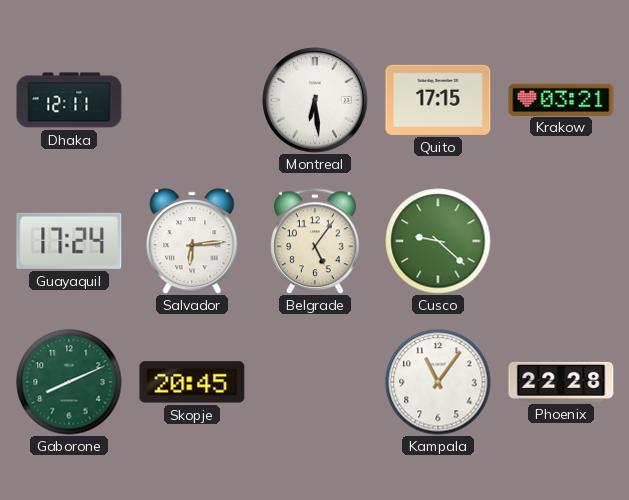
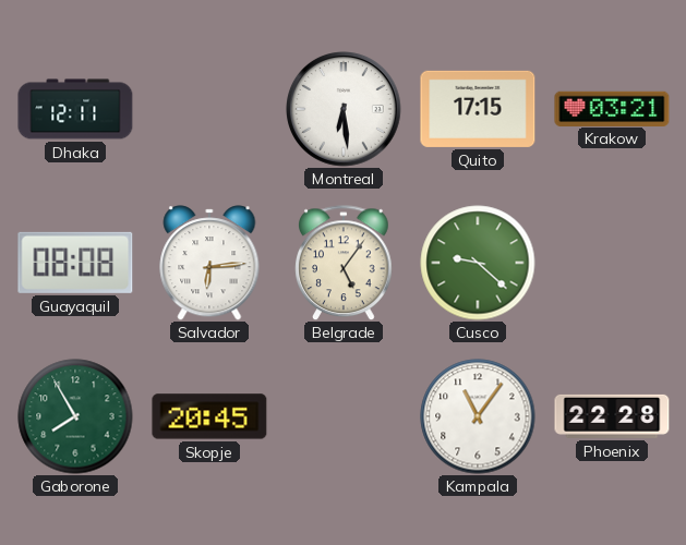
Guayaquil: 17:24 -> 08:08
Gaborone: 8:11 -> 7:55
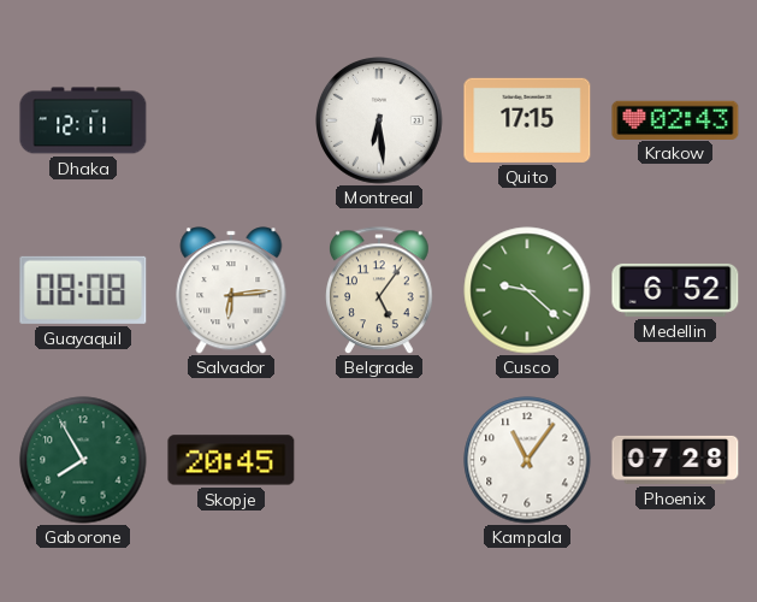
Krakow: 03:21 -> 02:43
Medellin: none -> 6:52
Phoenix: 22:28 -> 07:28
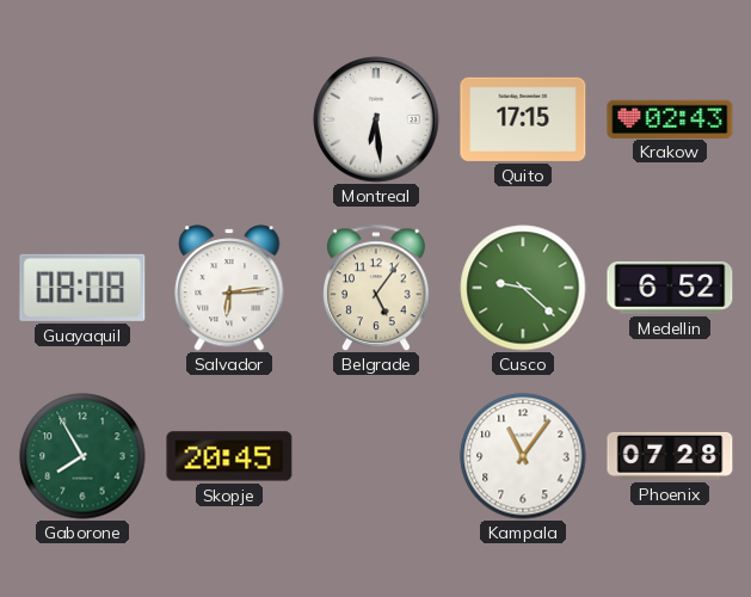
Dhaka: 12:11 -> none
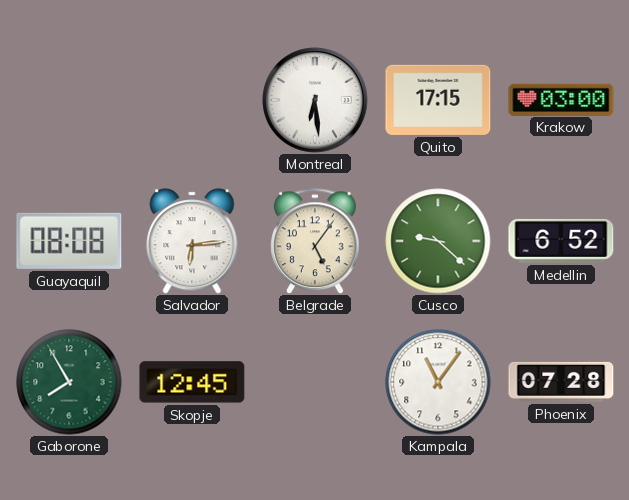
Krakow: 02:43 -> 03:00
Skopje: 20:45 -> 12:45
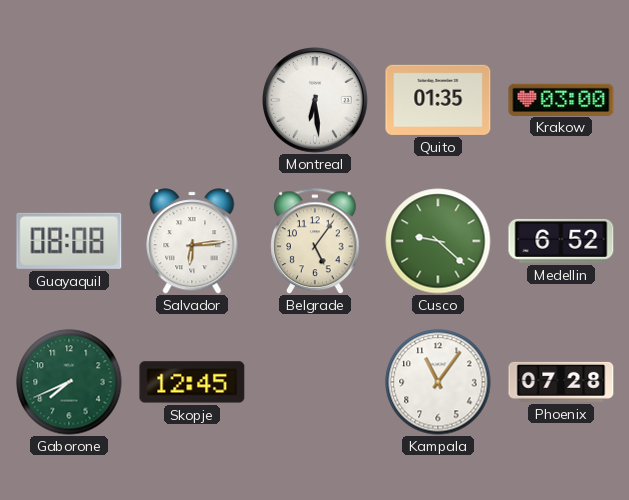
Quito: 17:15 -> 01:35
Gaborone: 7:55 -> 7:41
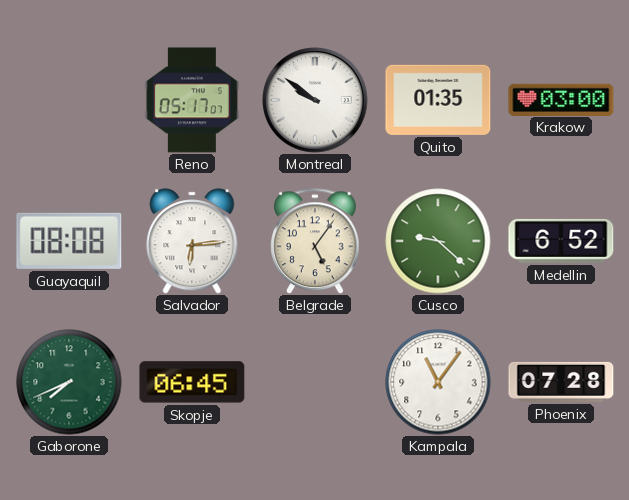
Reno: none -> 05:17
Montreal: 6:29 -> 9:51
Skopje: 12:45 -> 06:45
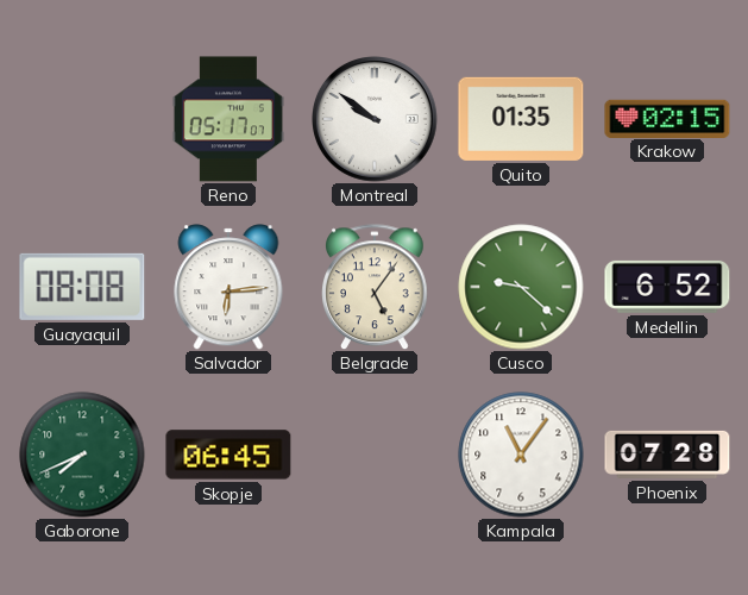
Krakow: 03:00 -> 02:15
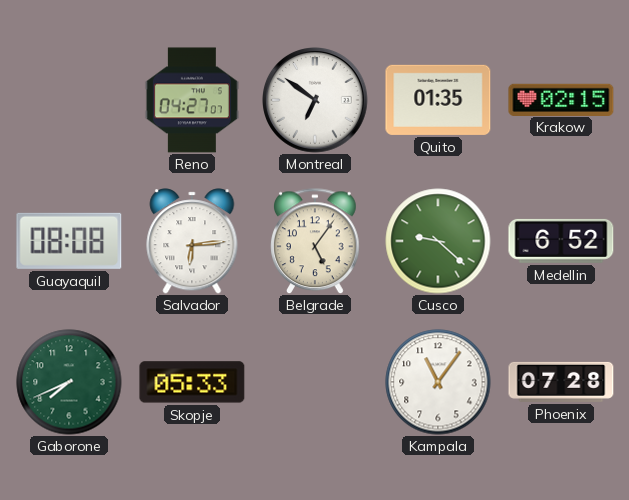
Reno: 05:17 -> 04:27
Montreal: 9:51 -> 6:51
Skopje: 06:45 -> 05:33
